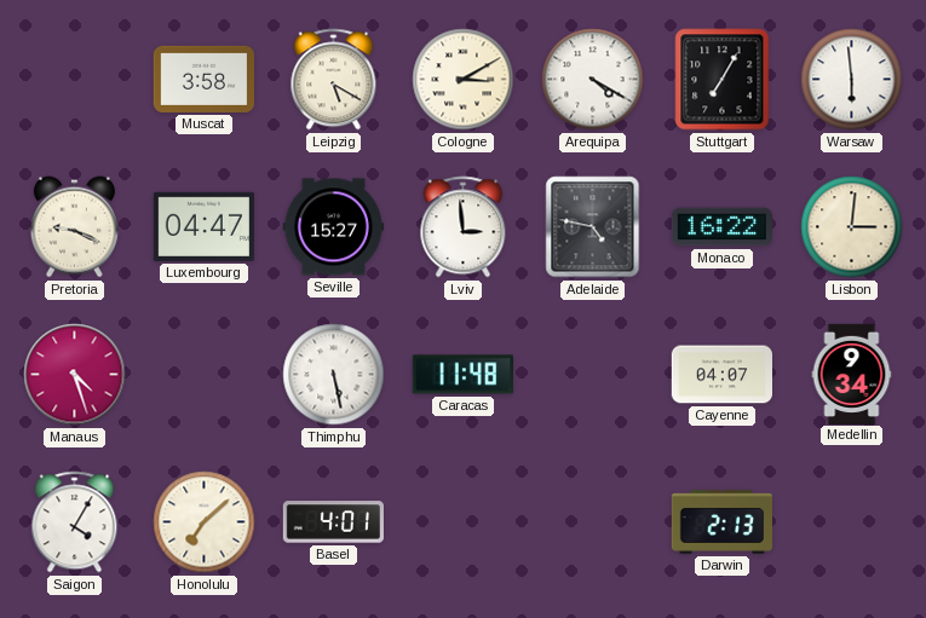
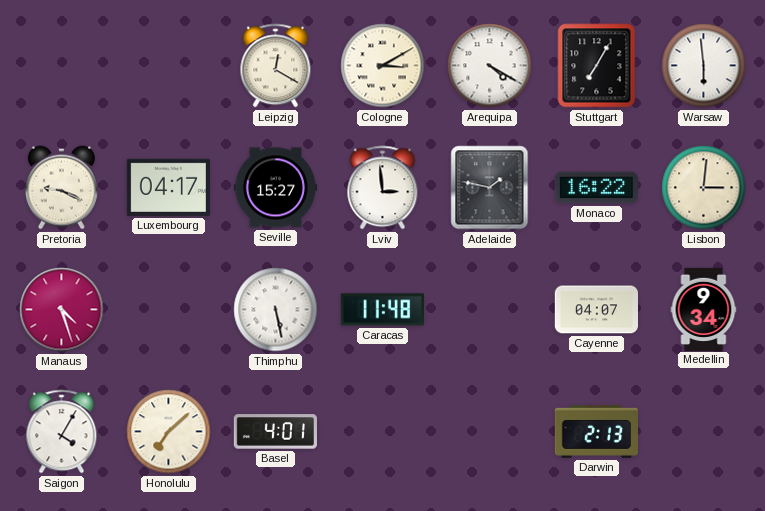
Muscat: 3:58 -> none
Leipzig: 5:20 -> 12:20
Luxembourg: 04:47 -> 04:17
Adelaide: 4:47 -> 1:47
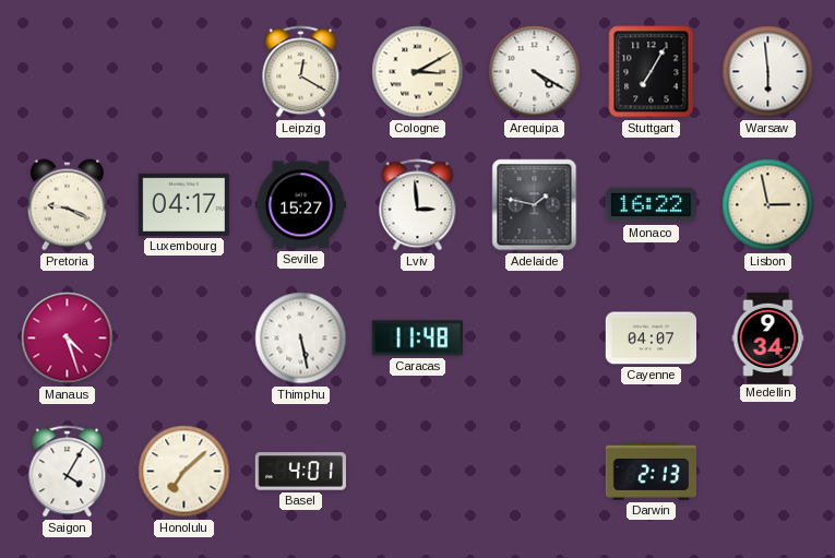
Lisbon: 3:01 -> 2:58
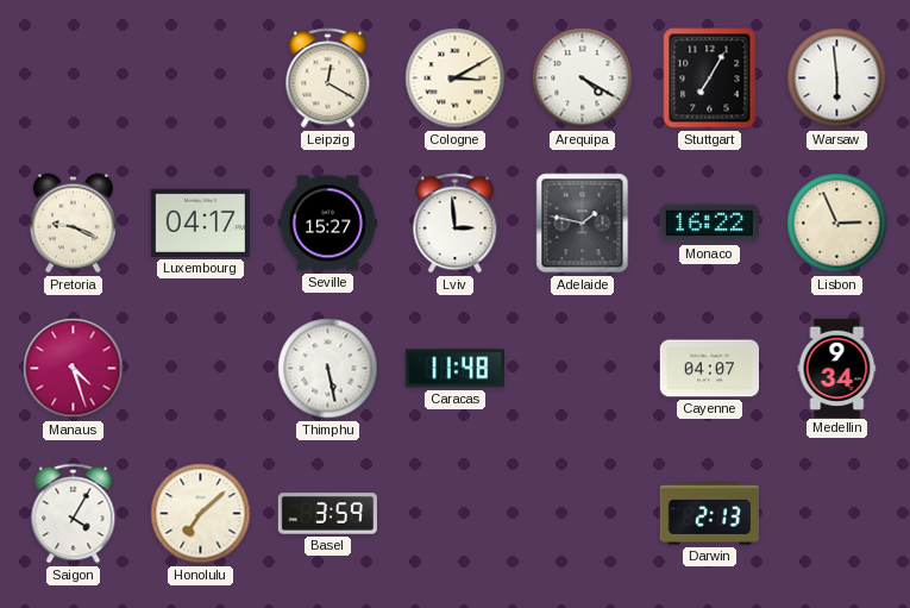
Lisbon: 2:58 -> 2:56
Basel: 4:01 -> 3:59
